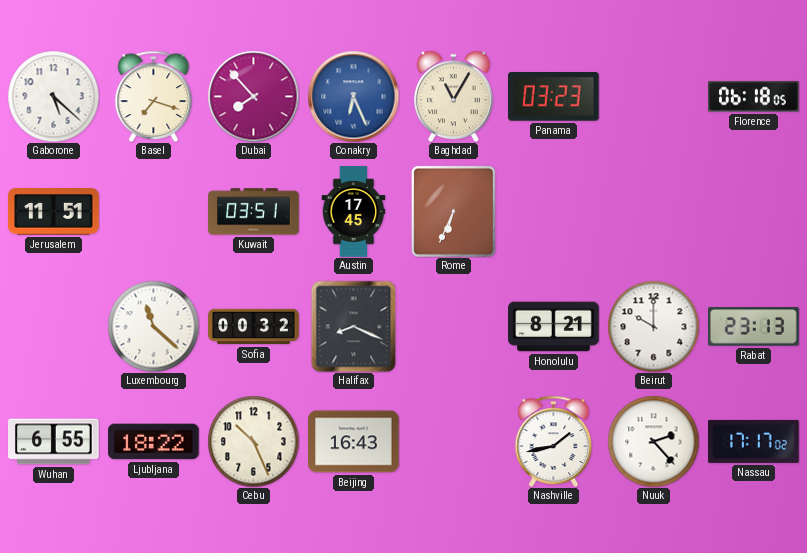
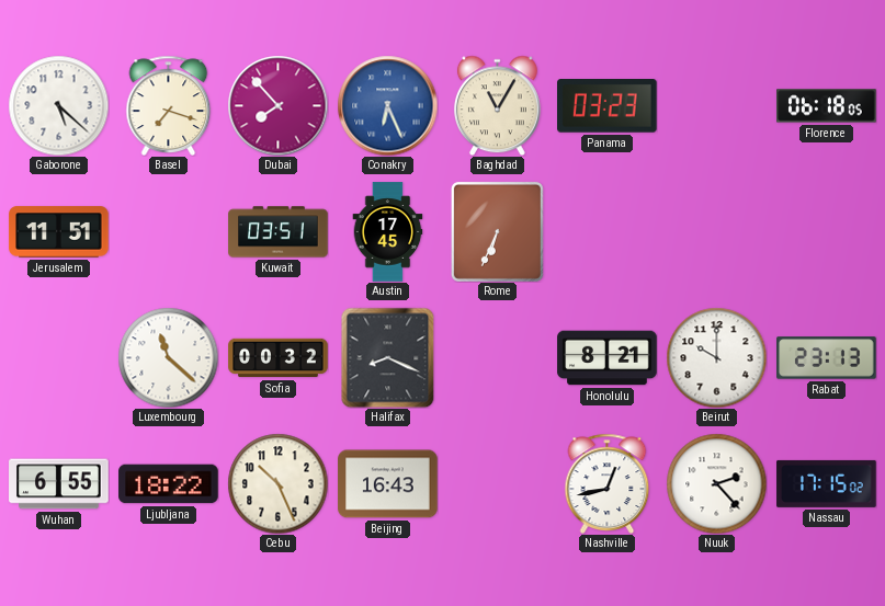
Nashville: 1:43 -> 12:43
Nassau: 17:17 -> 17:15
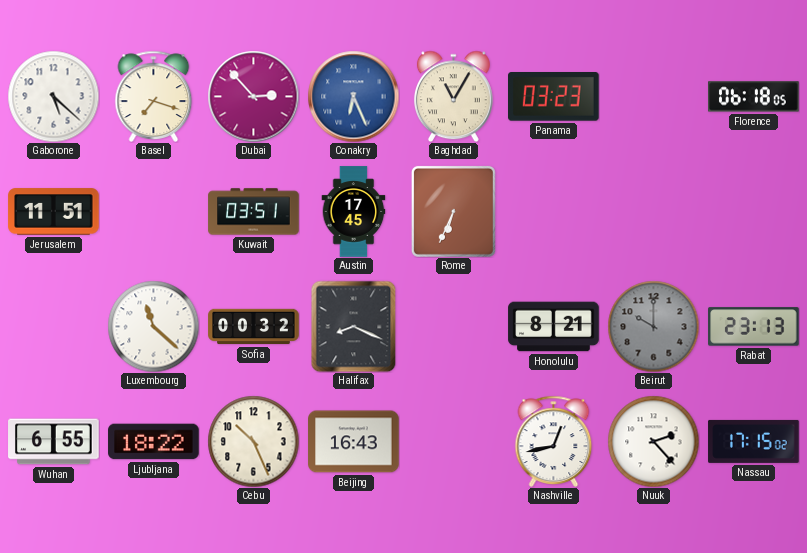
Dubai: 7:53 -> 2:53
Beirut dial: white -> grey
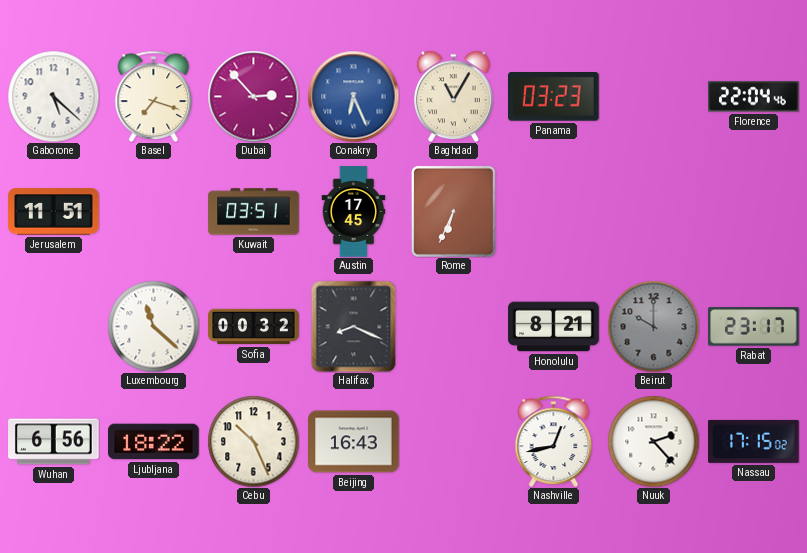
Florence: 06:18 -> 22:04
Rabat: 23:13 -> 23:17
Wuhan: 6:55 -> 6:56
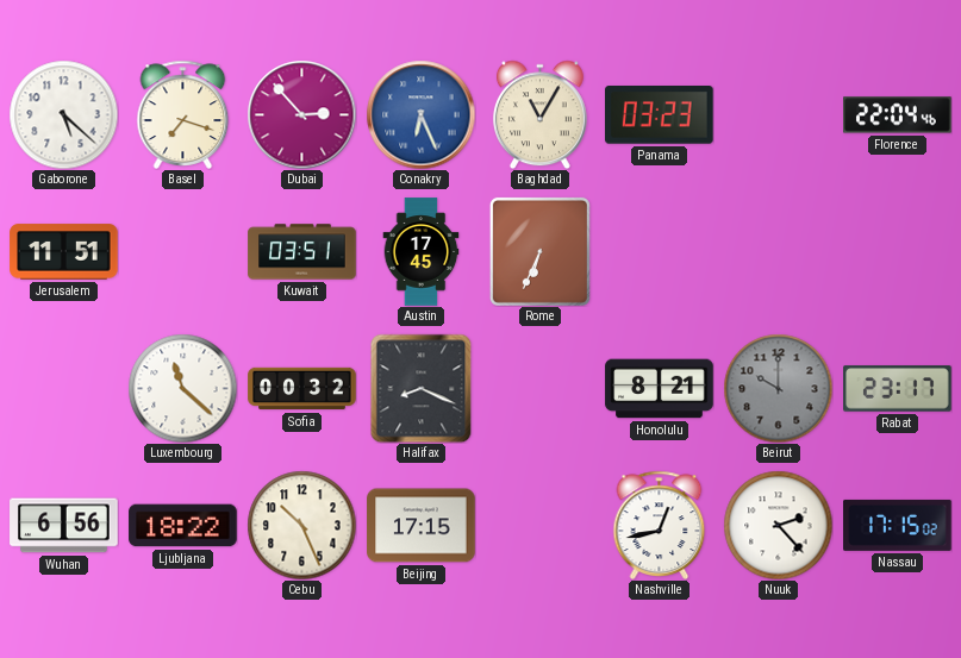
Beijing: 16:43 -> 17:15
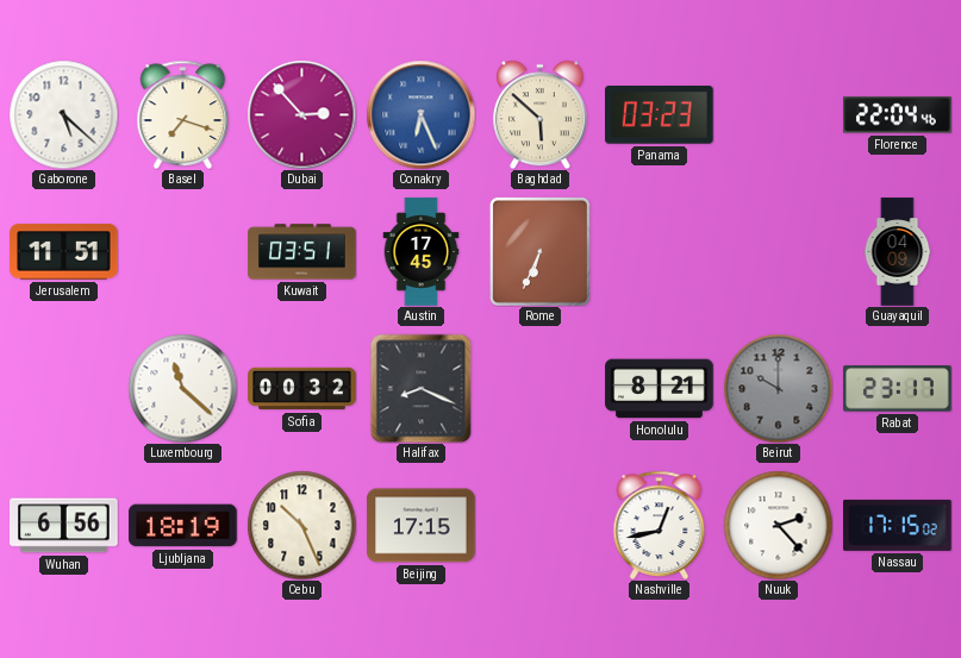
Baghdad: 11:05 -> 5:52
Guayaquil: none -> 04:09
Ljubljana: 18:22 -> 18:19
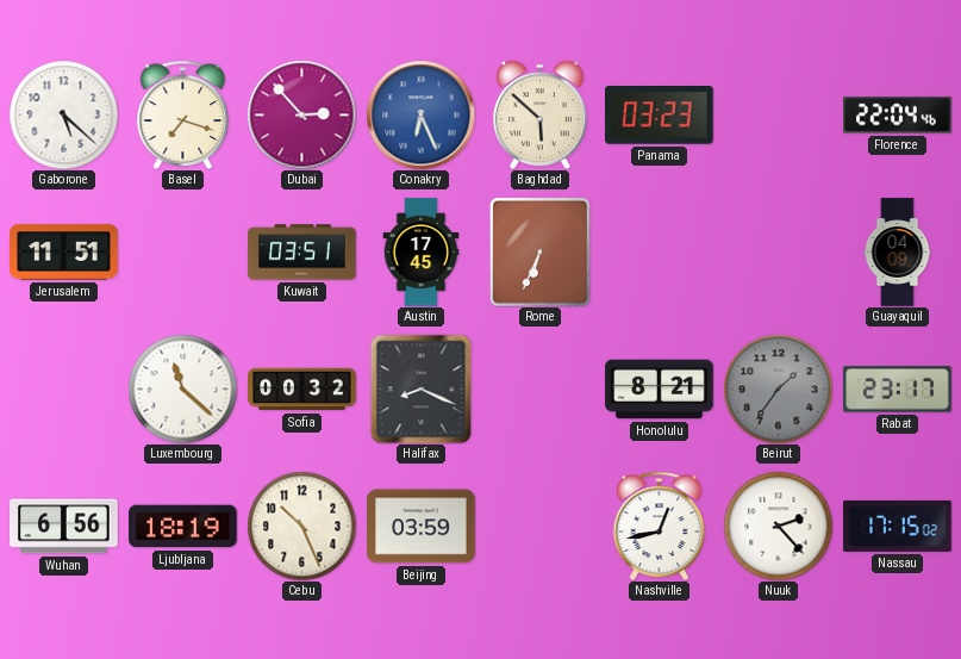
Beirut: 10:00 -> 1:36
Beijing: 17:15 -> 03:59
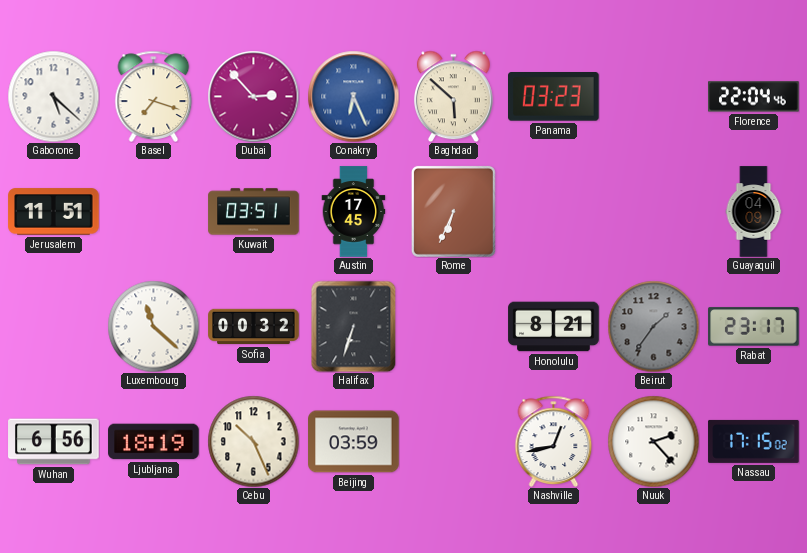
Halifax: 8:19 -> 6:33
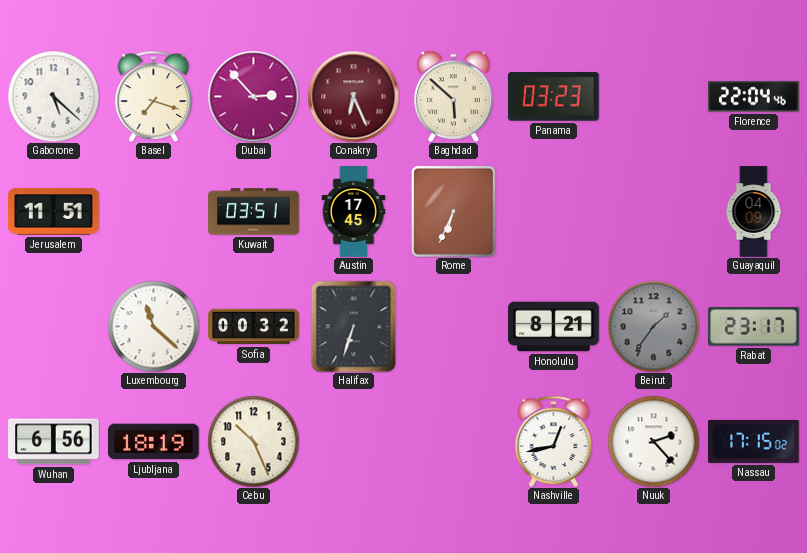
Conakry dial: blue -> burgundy
Beijing: 03:59 -> none
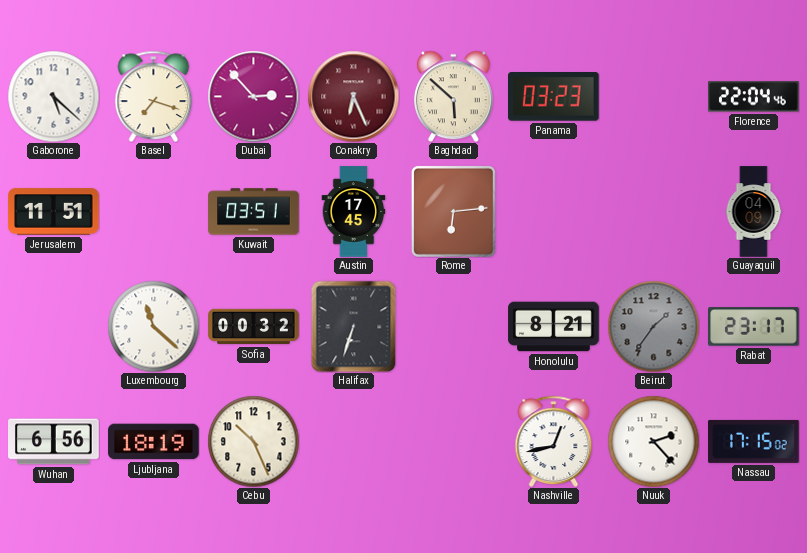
Rome: 6:34 -> 6:14
